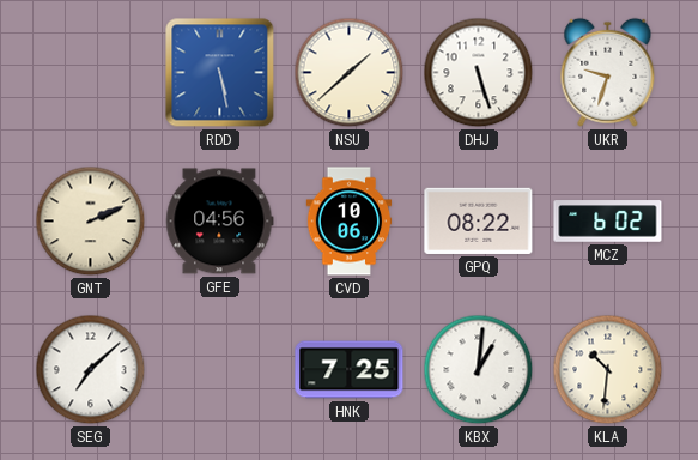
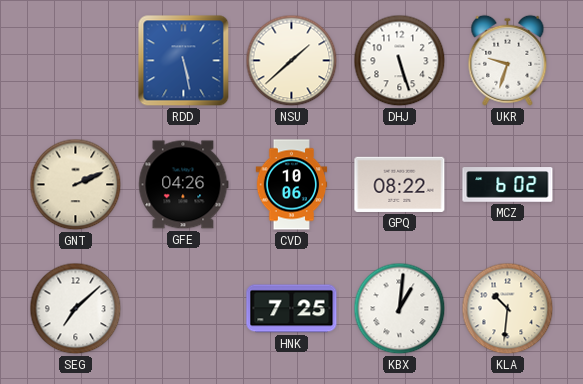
GFE: 04:56 -> 04:26
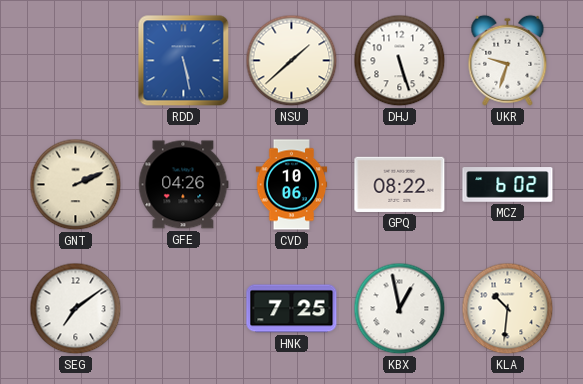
SEG: 7:08 -> 7:09
KBX: 1:01 -> 12:58
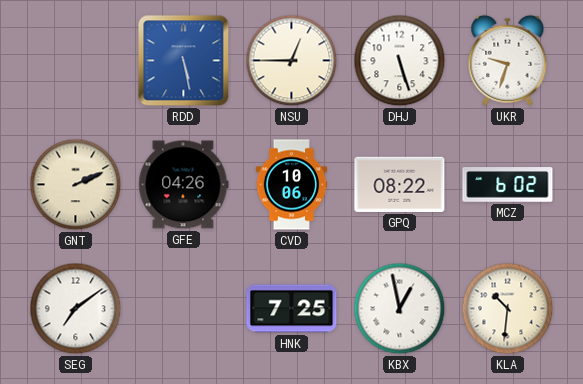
NSU: 1:38 -> 12:45
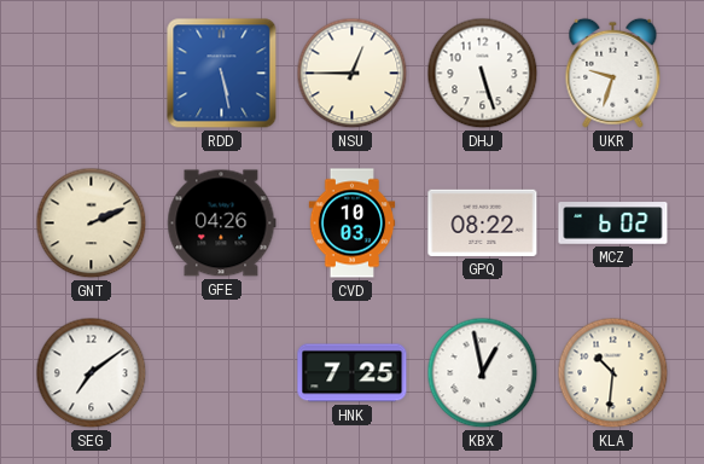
CVD: 10:06 -> 10:03
